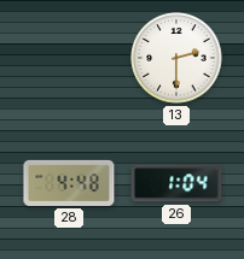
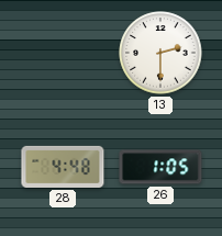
26: 1:04 -> 1:05
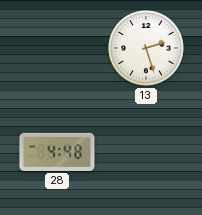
13: 2:30 -> 2:27
26: 1:05 -> none
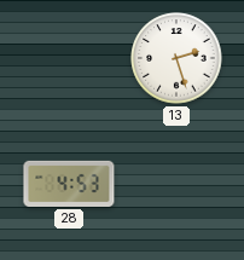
28: 4:48 -> 4:53
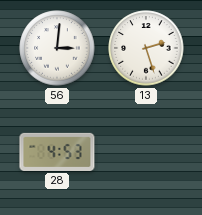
56: none -> 3:01
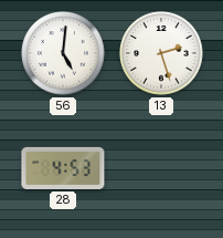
56: 3:01 -> 5:01
